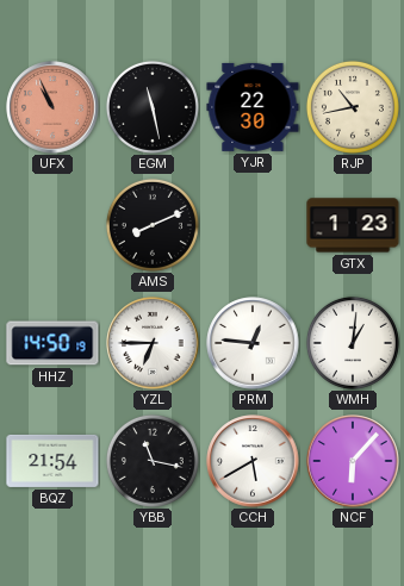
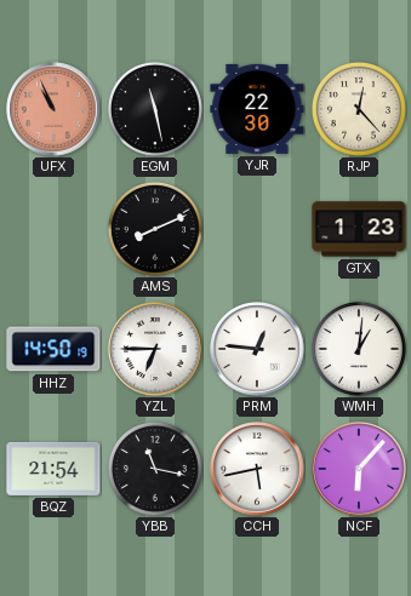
RJP: 10:43 -> 12:23
CCH: 5:40 -> 5:43
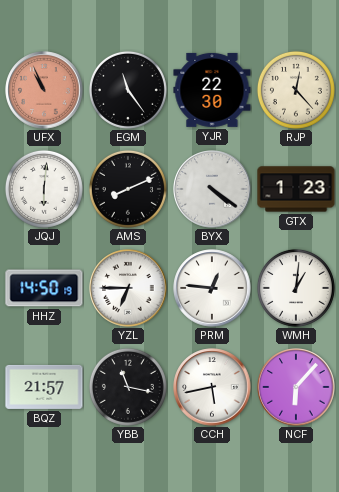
EGM: 11:28 -> 11:24
JQJ: none -> 6:01
BYX: none -> 4:21
BQZ: 21:54 -> 21:57
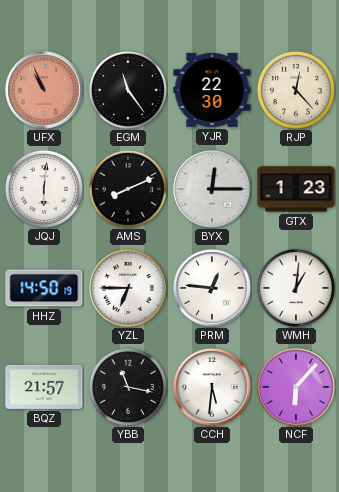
BYX: 4:21 -> 12:15
CCH: 5:43 -> 5:31
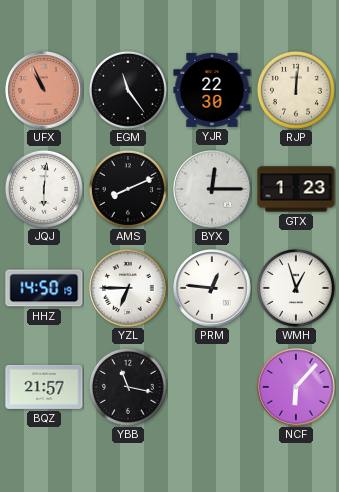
RJP: 12:23 -> 12:01
WMH: 1:01 -> 12:57
CCH: 5:31 -> none
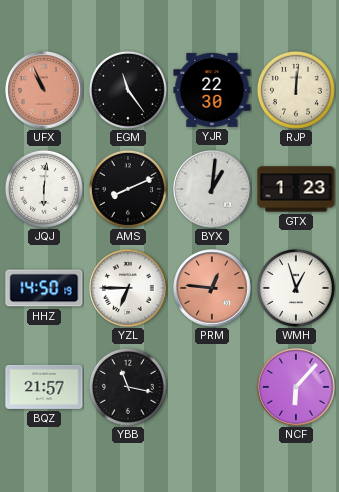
BYX: 12:15 -> 1:01
PRM dial: white -> salmon
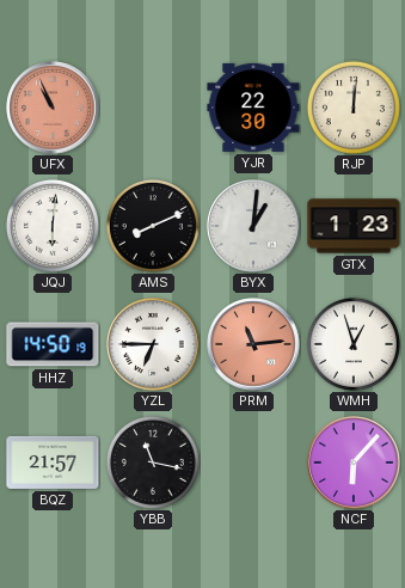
EGM: 11:24 -> none
PRM: 12:46 -> 11:14
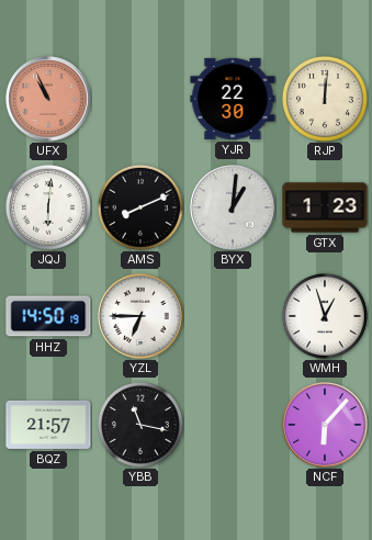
PRM: 11:14 -> none
